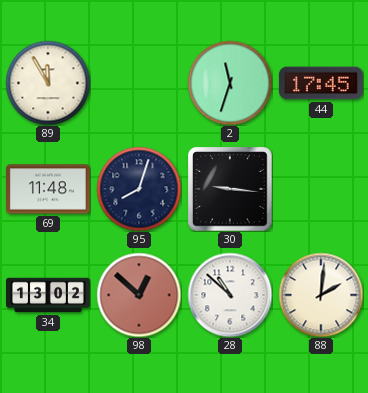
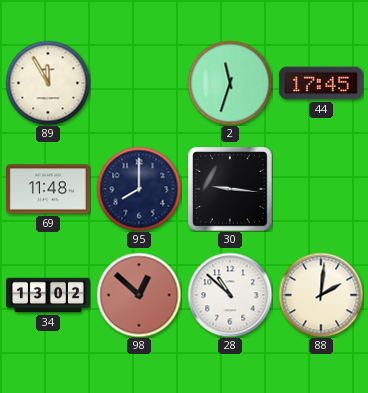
95: 8:03 -> 8:00
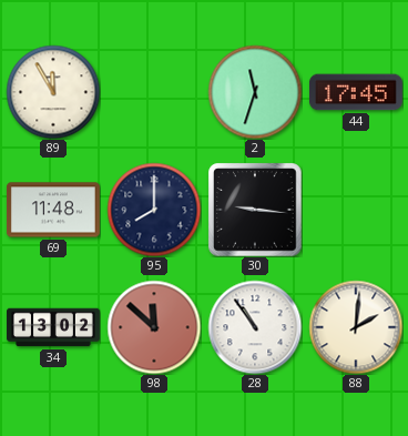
98: 12:52 -> 11:52
28: 10:52 -> 10:54
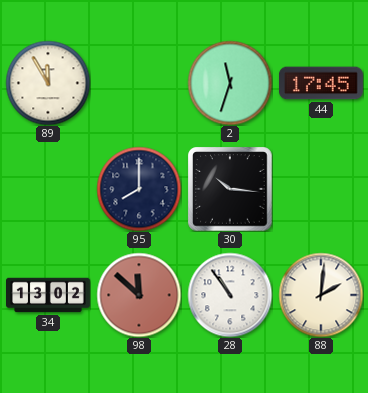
69: 11:48 -> none
30: 9:16 -> 10:16
